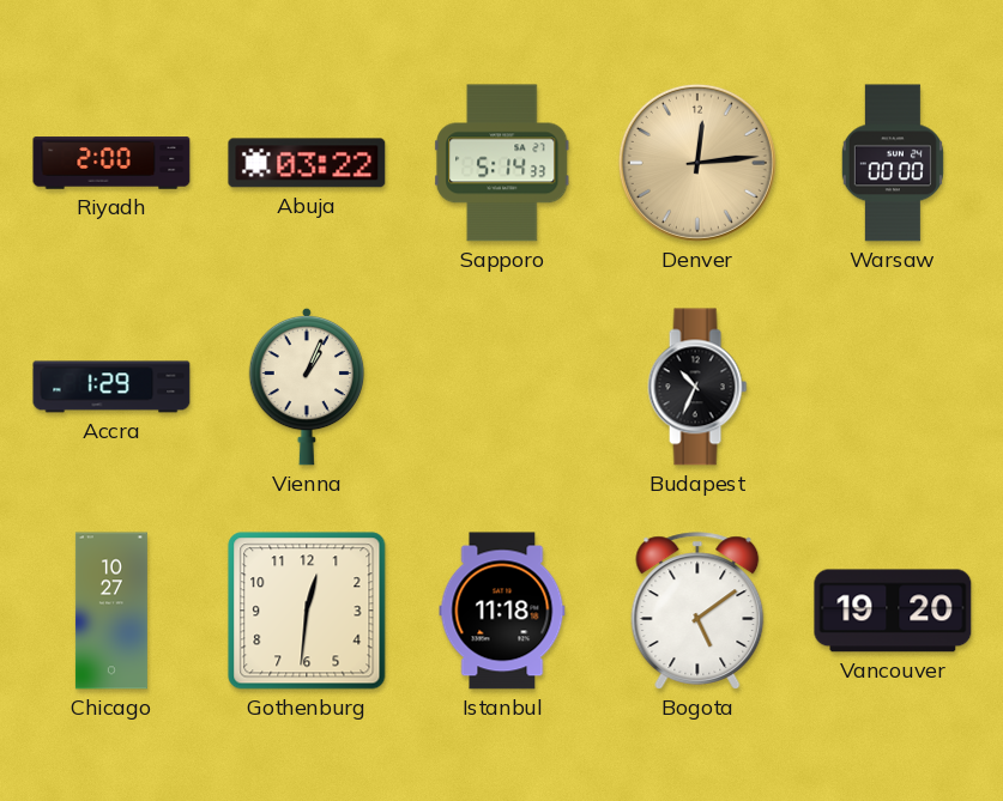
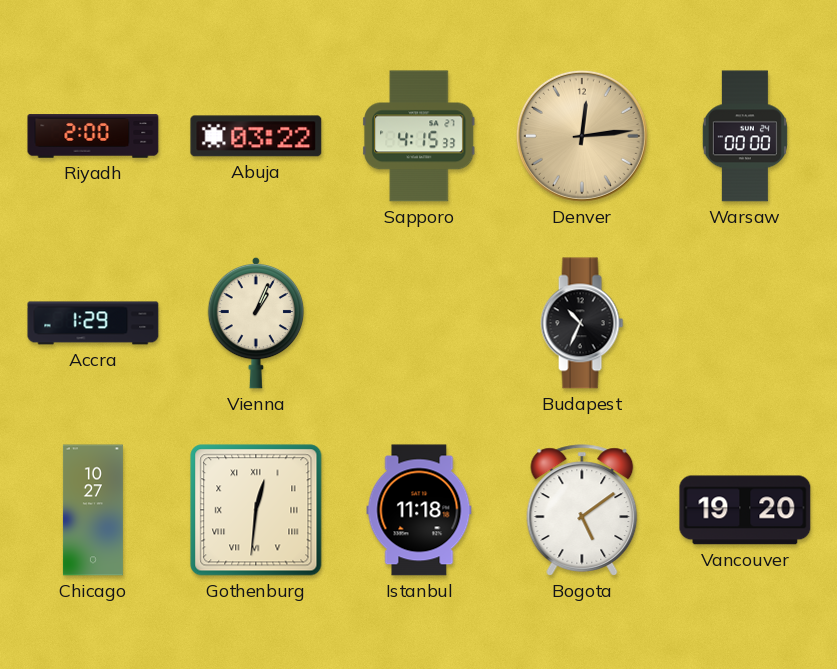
Sapporo: 5:14 -> 4:15
Gothenburg numerals: Arabic -> Roman
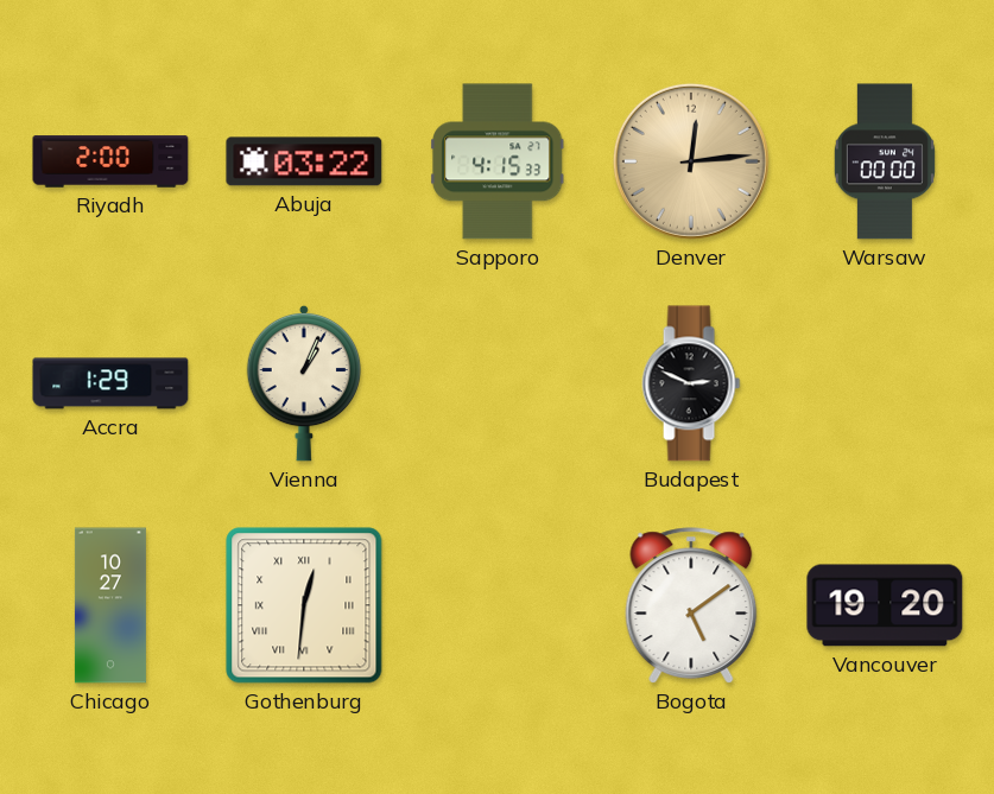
Budapest: 10:34 -> 2:49
Istanbul: 11:18 -> none
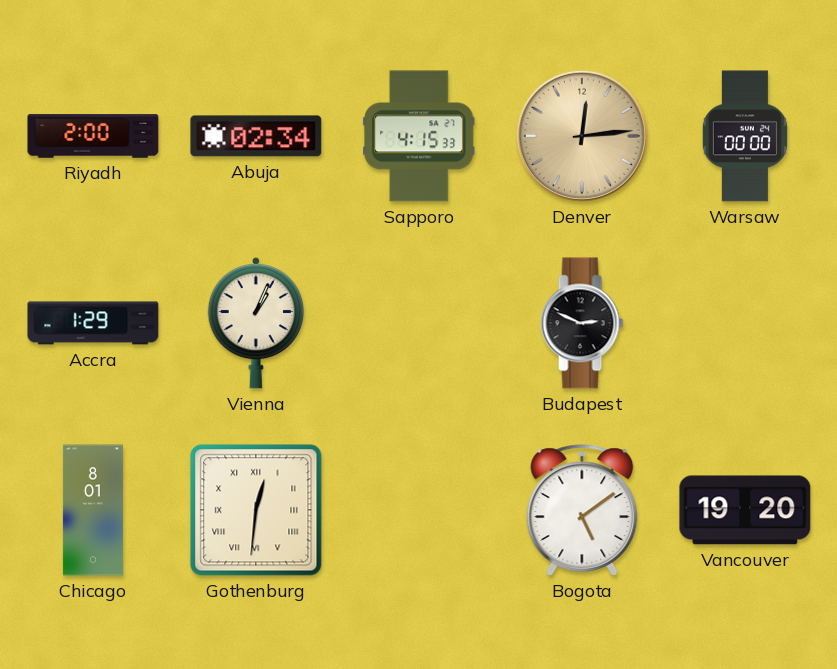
Abuja: 03:22 -> 02:34
Chicago: 10:27 -> 8:01
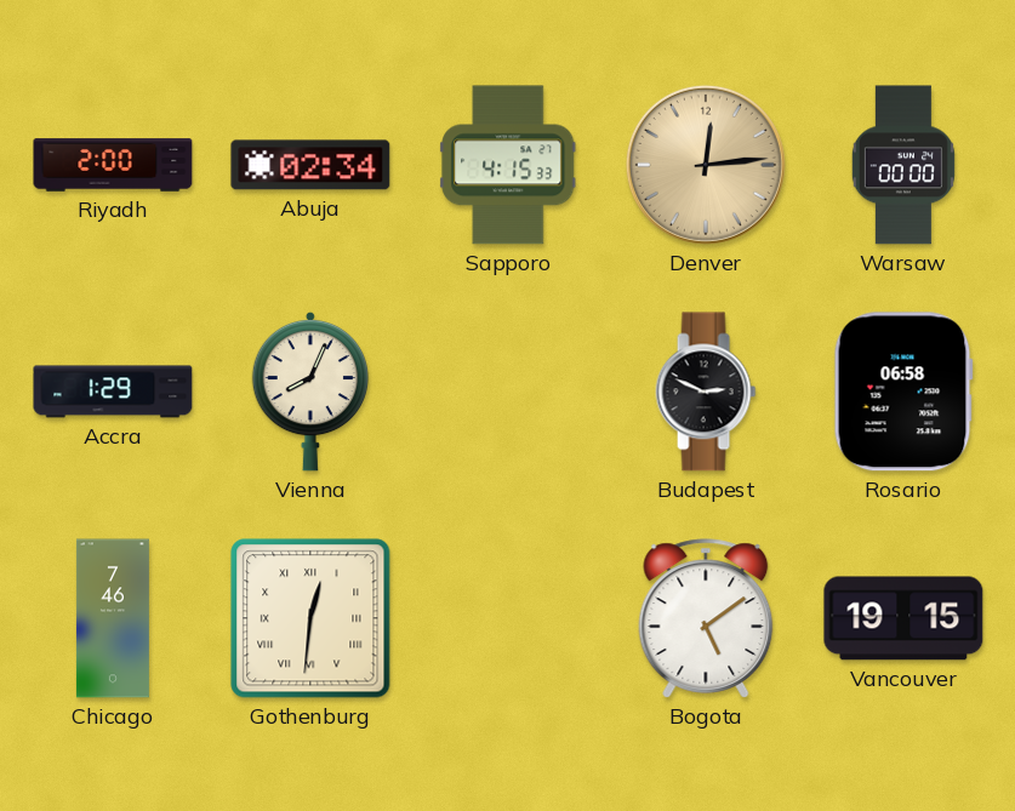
Vienna: 1:04 -> 8:04
Rosario: none -> 06:58
Chicago: 8:01 -> 7:46
Vancouver: 19:20 -> 19:15
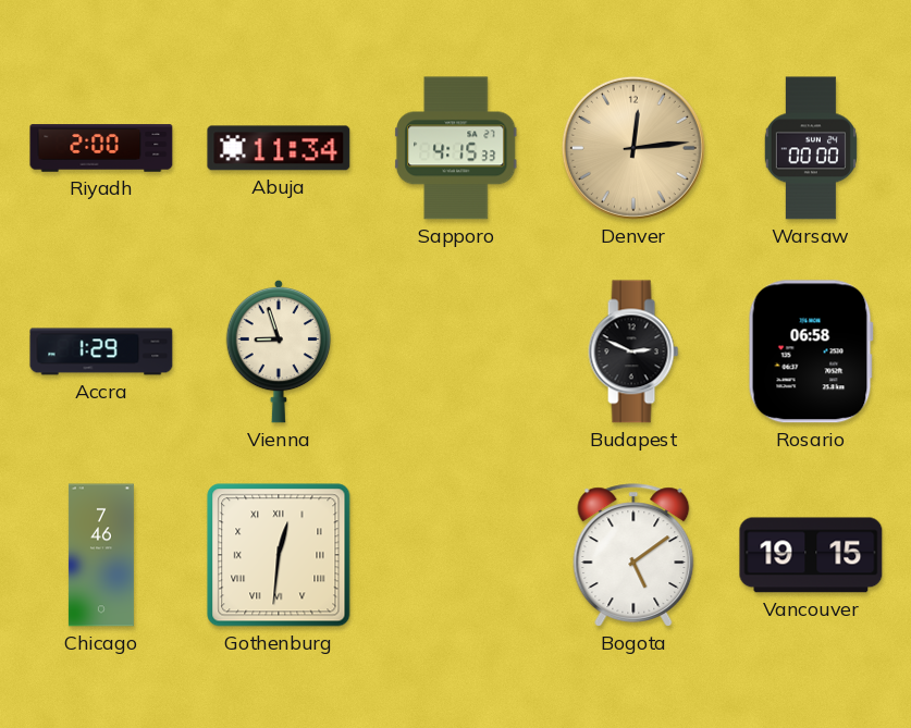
Abuja: 02:34 -> 11:34
Vienna: 8:04 -> 8:57
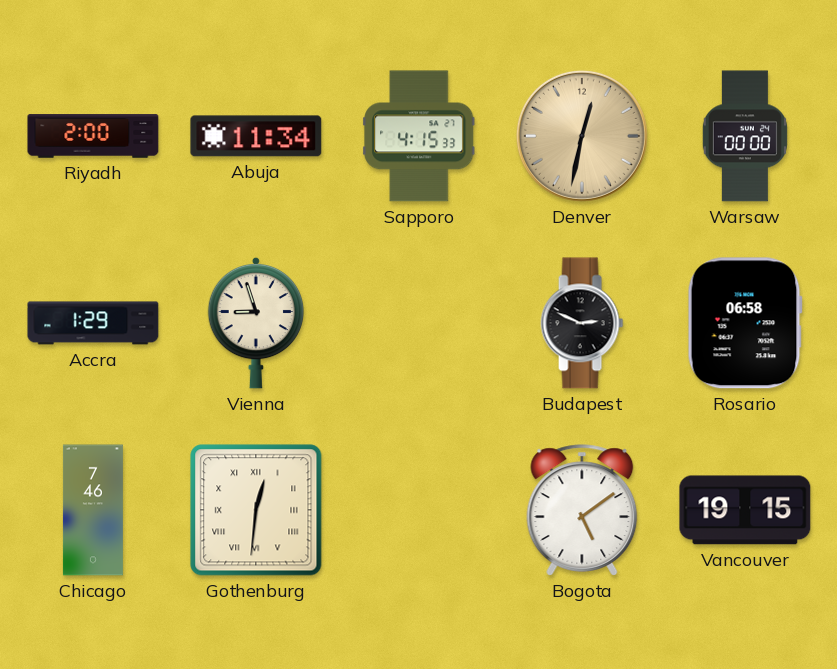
Denver: 12:14 -> 12:32
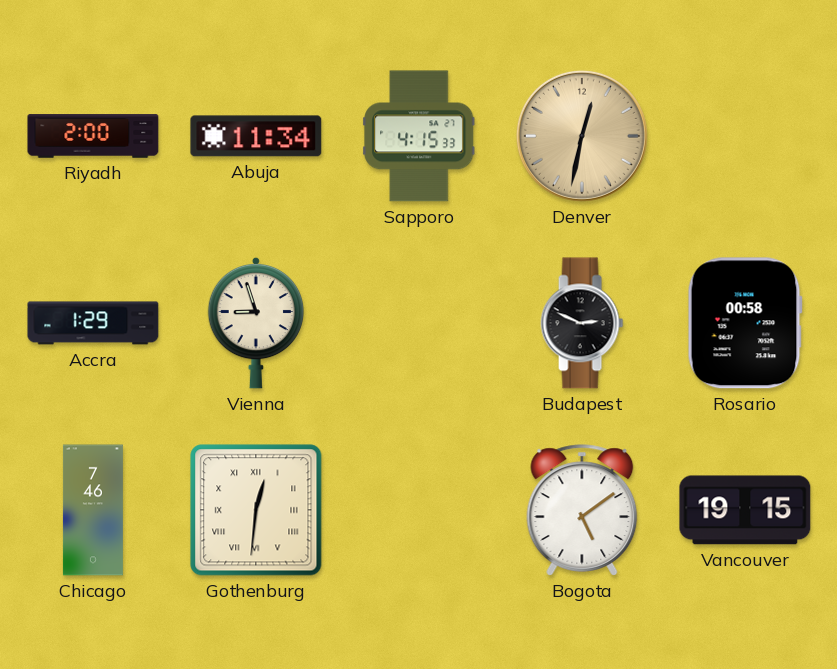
Warsaw: 00:00 -> none
Rosario: 06:58 -> 00:58
